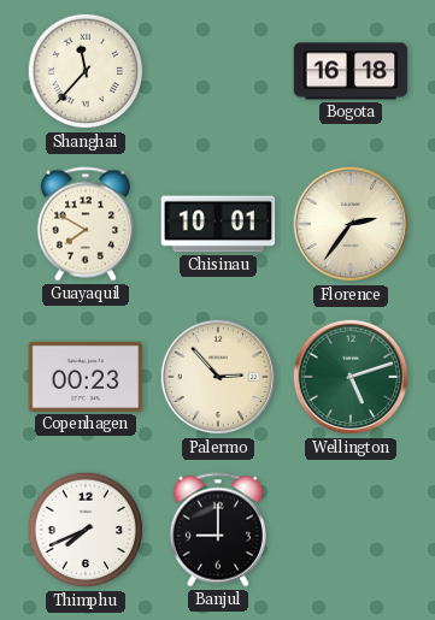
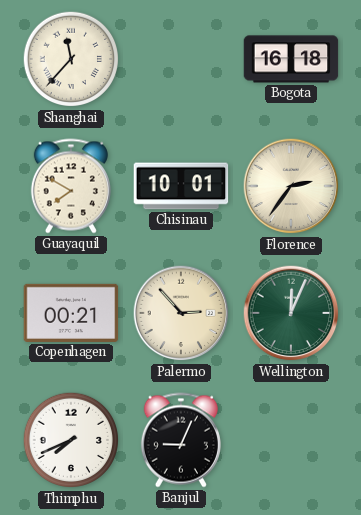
Copenhagen: 00:23 -> 00:21
Wellington: 5:12 -> 12:04
Banjul: 9:00 -> 9:04
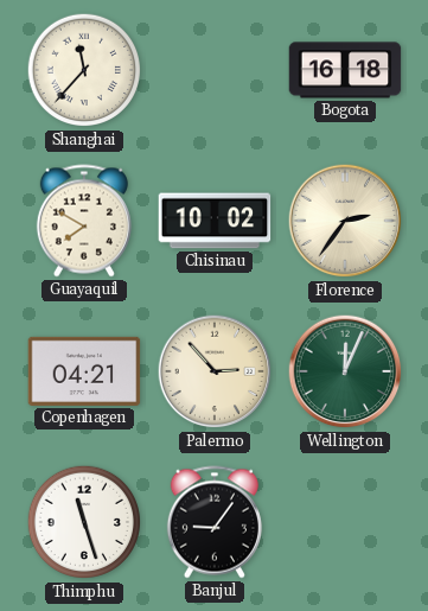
Chisinau: 10:01 -> 10:02
Copenhagen: 00:21 -> 04:21
Thimphu: 7:41 -> 11:27
Banjul: 9:04 -> 9:06
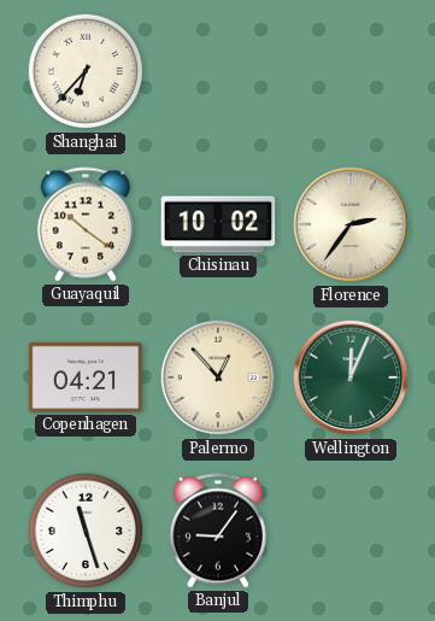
Shanghai: 11:37 -> 6:37
Bogota: 16:18 -> none
Guayaquil: 7:50 -> 10:21
Palermo: 2:53 -> 12:53
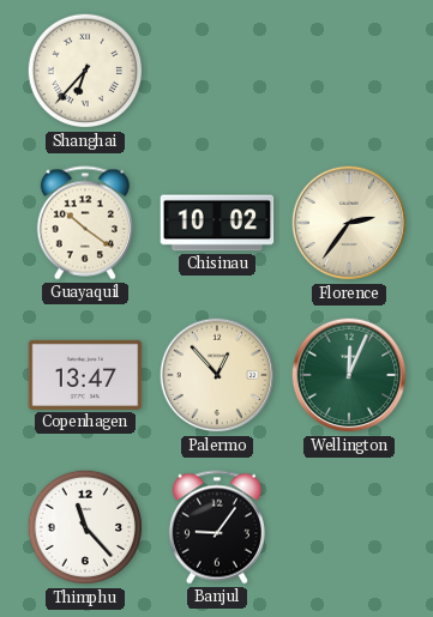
Copenhagen: 04:21 -> 13:47
Thimphu: 11:27 -> 11:23
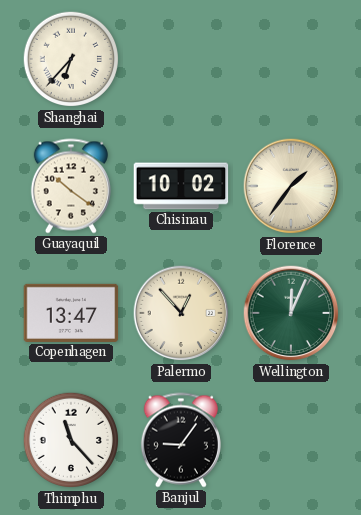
Florence: 2:36 -> 1:36
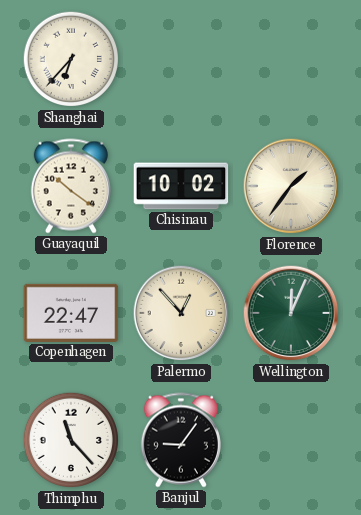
Copenhagen: 13:47 -> 22:47
